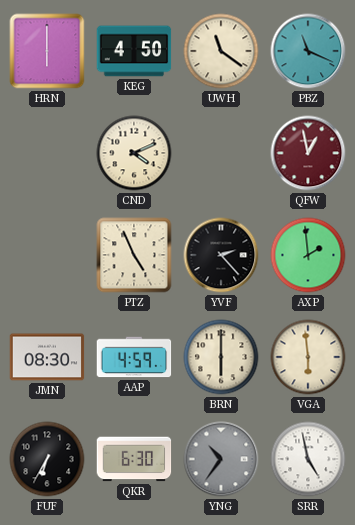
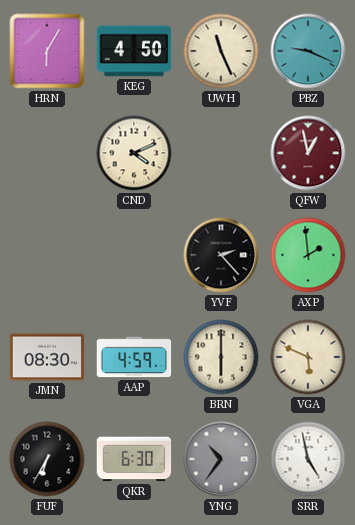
HRN: 6:00 -> 6:05
UWH: 11:21 -> 11:26
PBZ: 11:19 -> 9:19
PTZ: 4:56 -> none
VGA: 5:59 -> 5:49
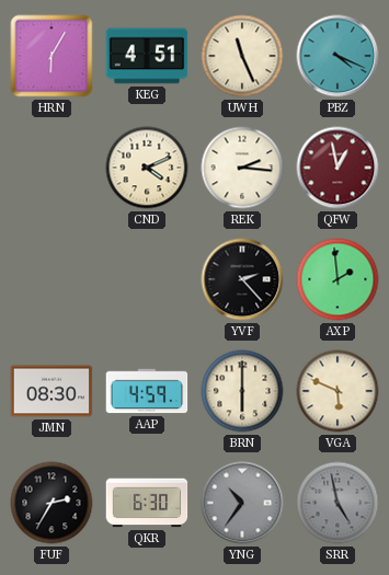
KEG: 4:50 -> 4:51
PBZ: 9:19 -> 4:19
REK: none -> 2:16
FUF: 6:35 -> 2:35
SRR dial: white -> grey
